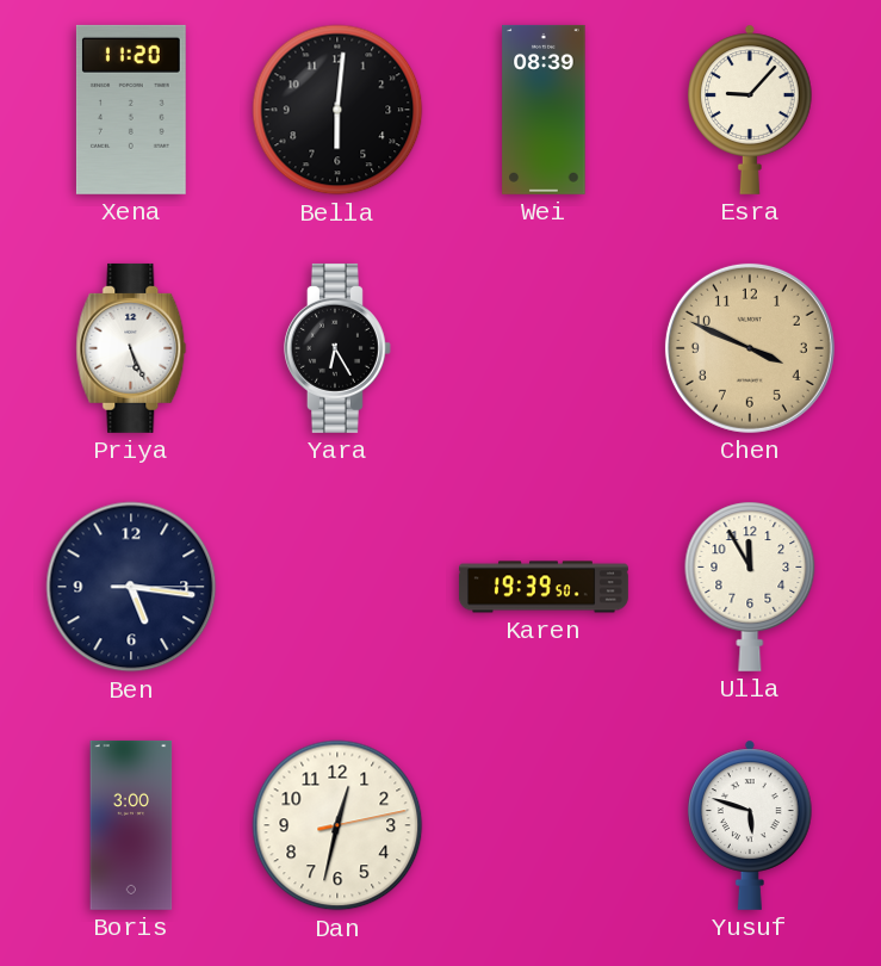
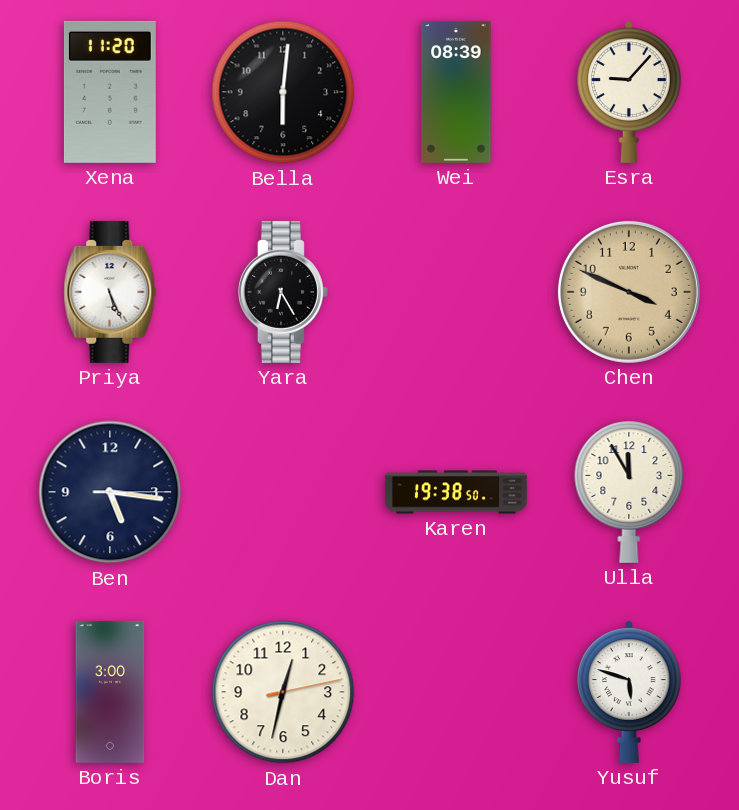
Karen: 19:39 -> 19:38
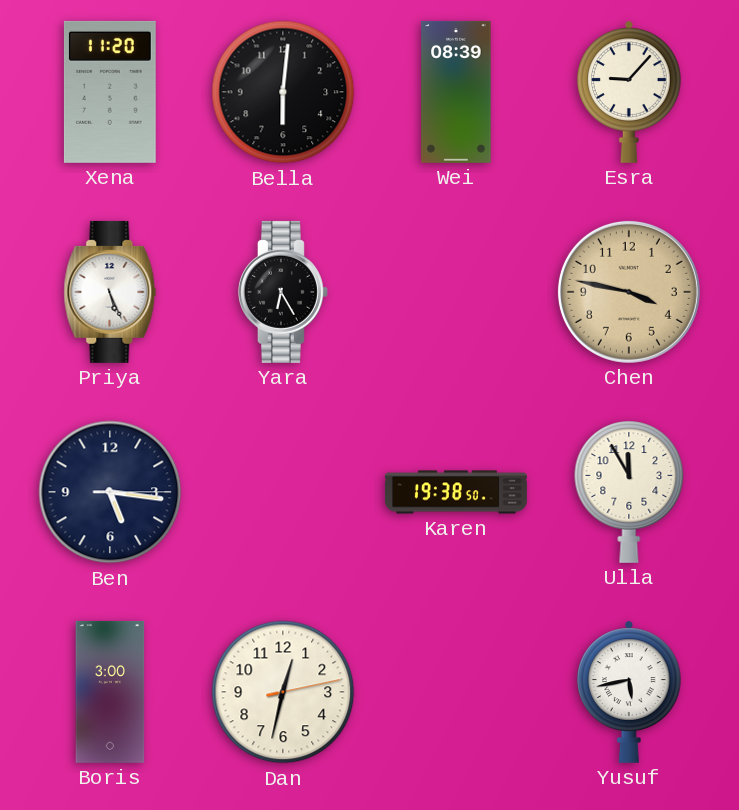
Chen: 3:49 -> 3:47
Yusuf: 5:48 -> 5:43
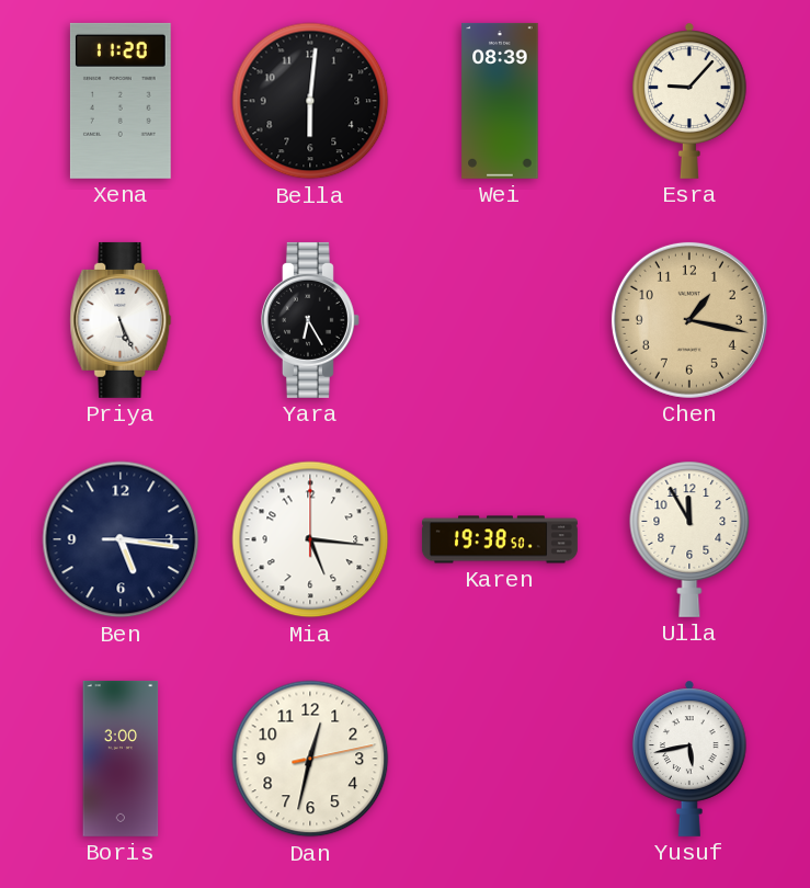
Chen: 3:47 -> 1:17
Mia: none -> 5:16
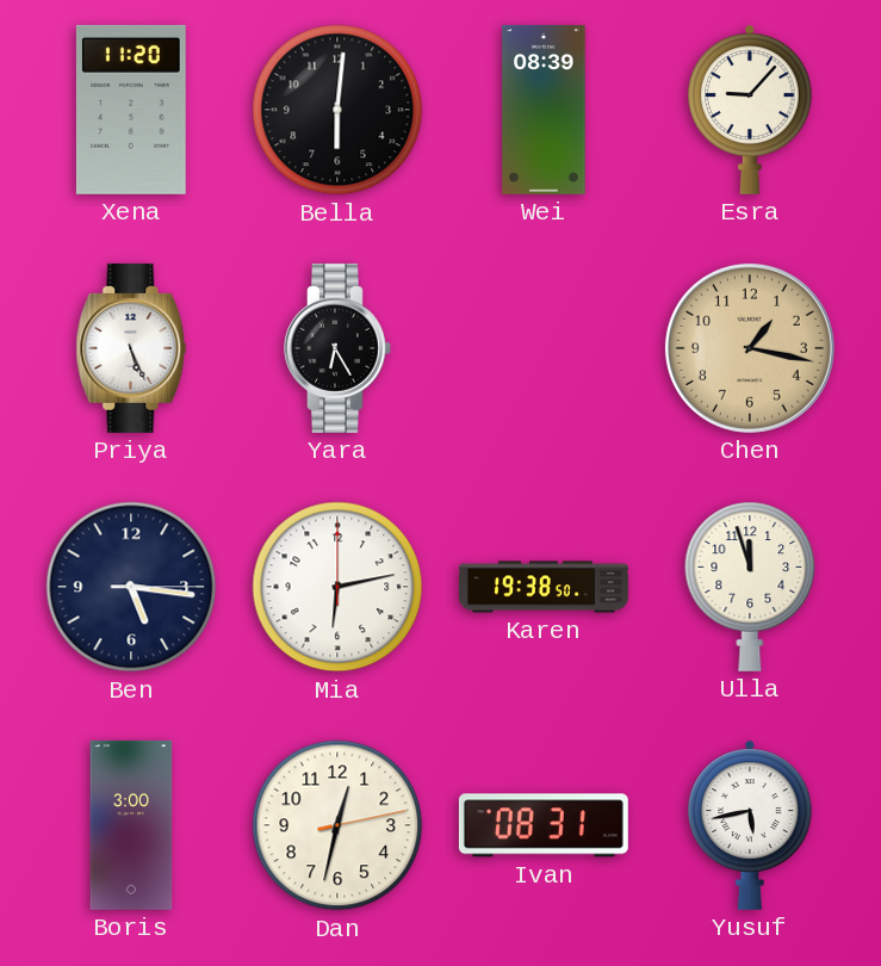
Mia: 5:16 -> 6:13
Ulla: 11:55 -> 11:57
Ivan: none -> 08:31
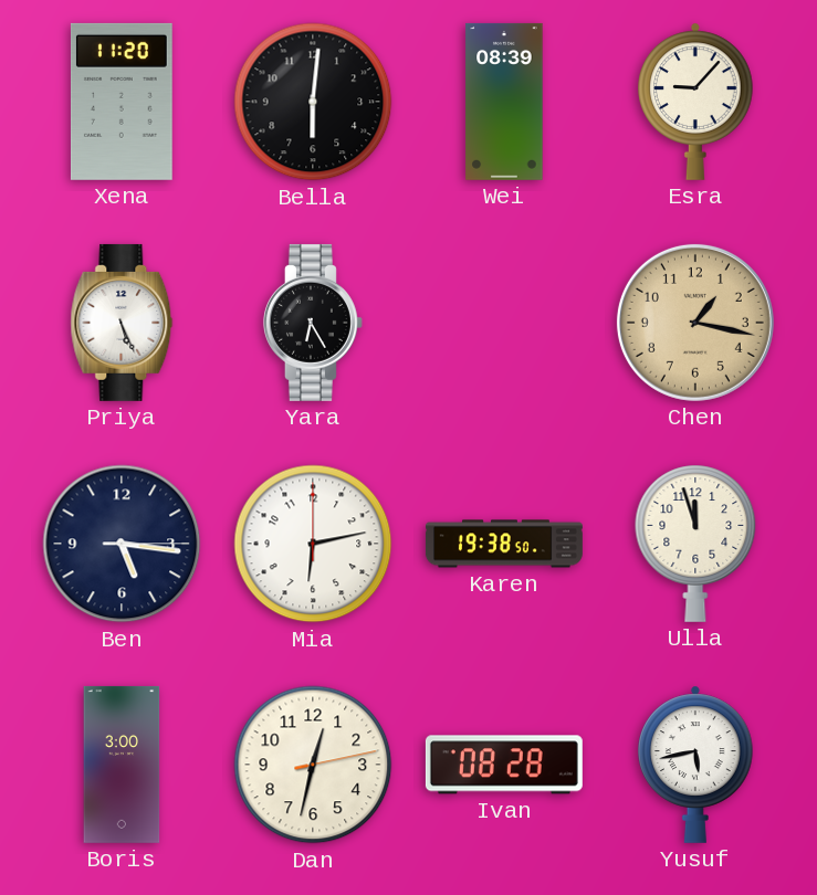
Ivan: 08:31 -> 08:28
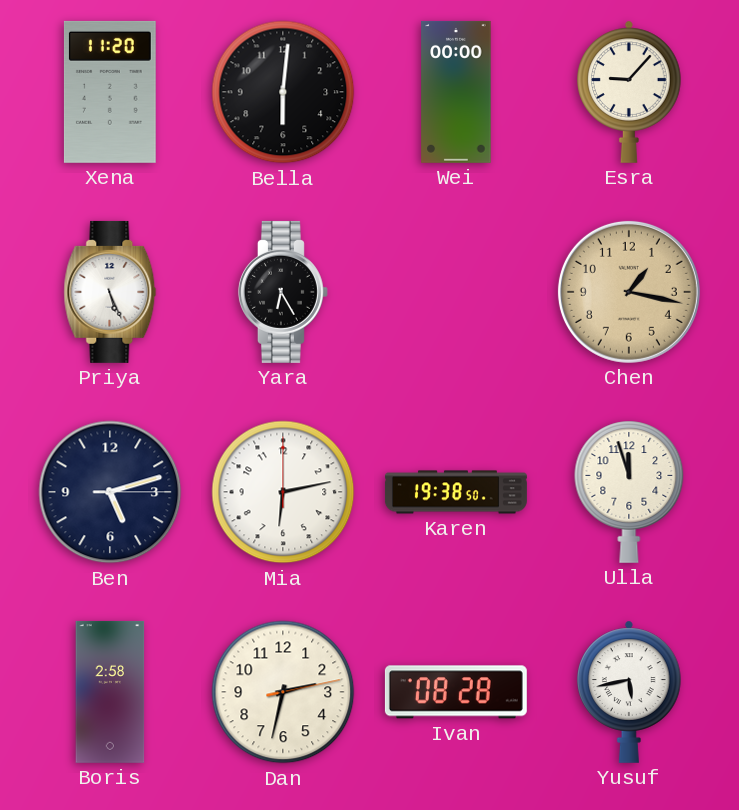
Wei: 08:39 -> 00:00
Ben: 5:16 -> 5:12
Boris: 3:00 -> 2:58
Dan: 12:32 -> 2:32
